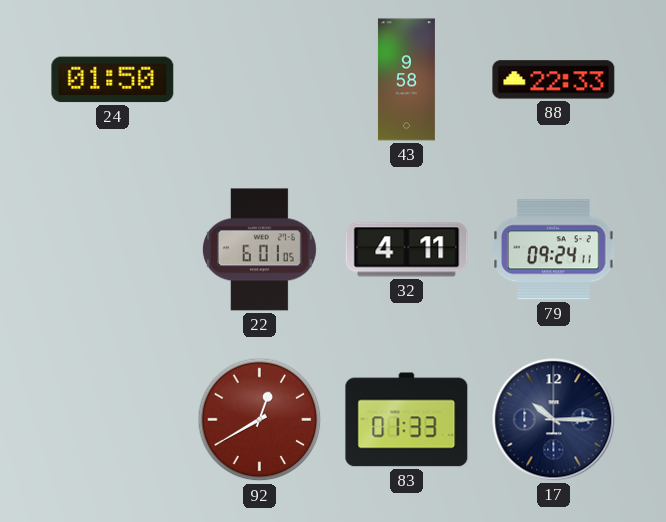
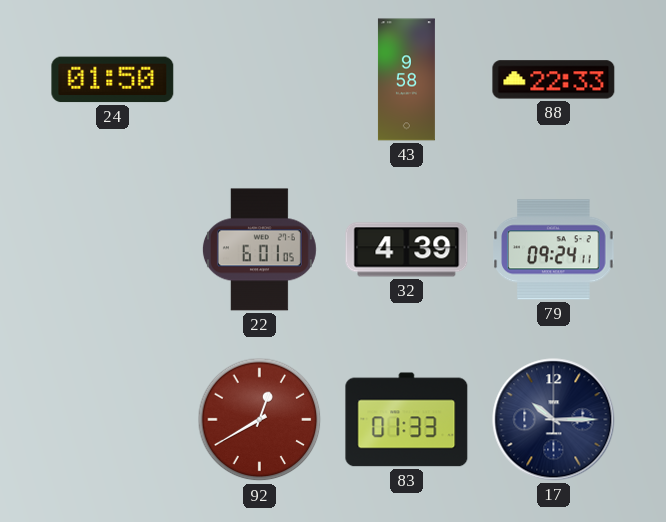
32: 4:11 -> 4:39
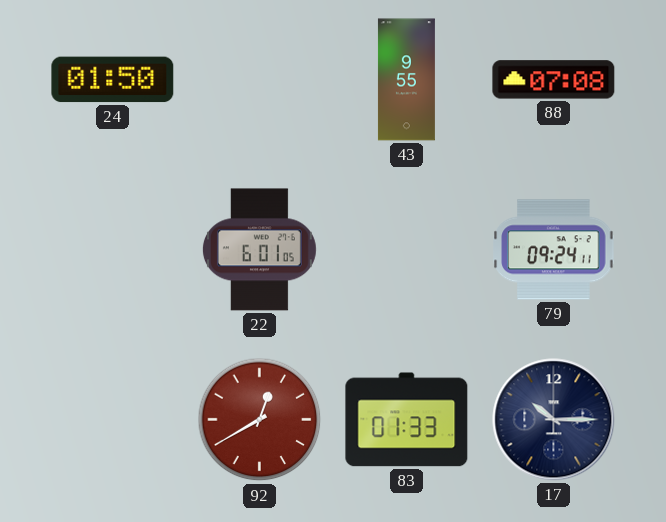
43: 9:58 -> 9:55
88: 22:33 -> 07:08
32: 4:39 -> none
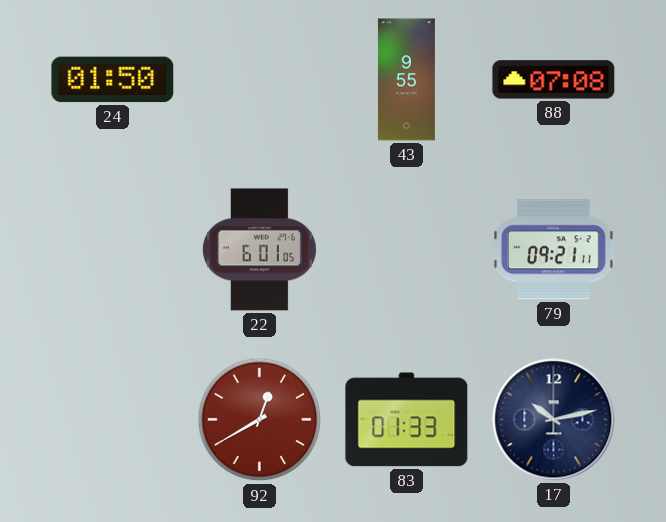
79: 09:24 -> 09:21
17: 10:15 -> 10:13
